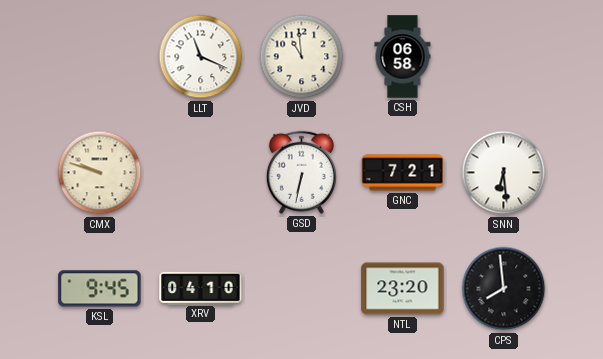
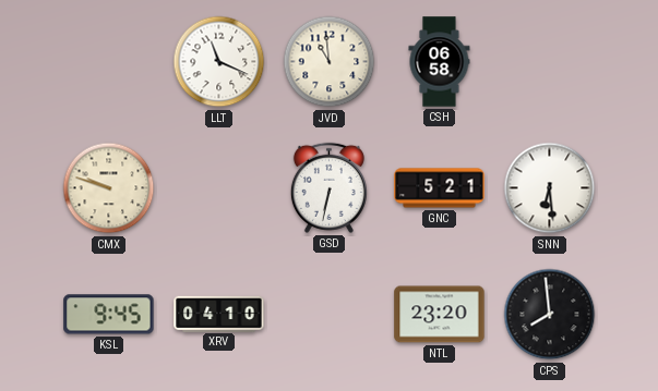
GNC: 7:21 -> 5:21
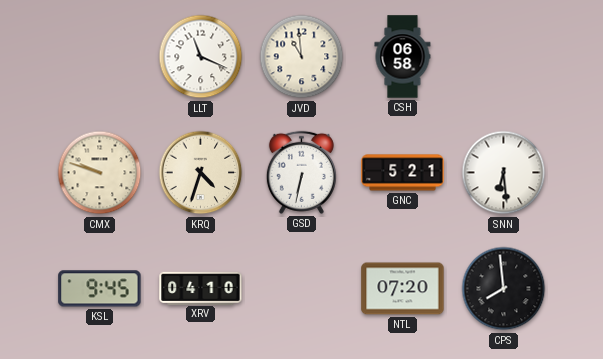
KRQ: none -> 4:33
NTL: 23:20 -> 07:20
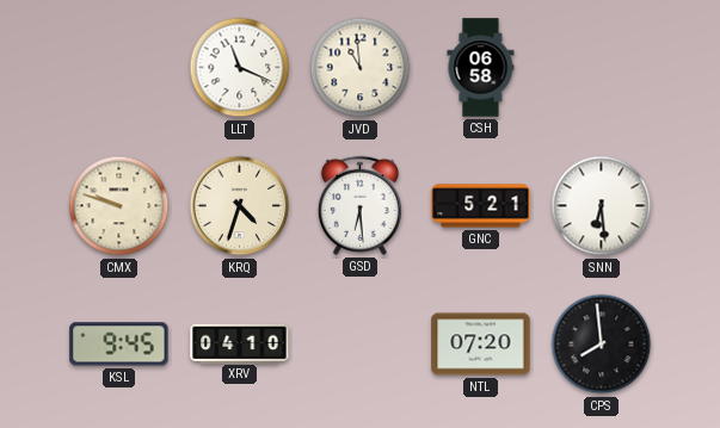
GSD: 6:32 -> 6:29
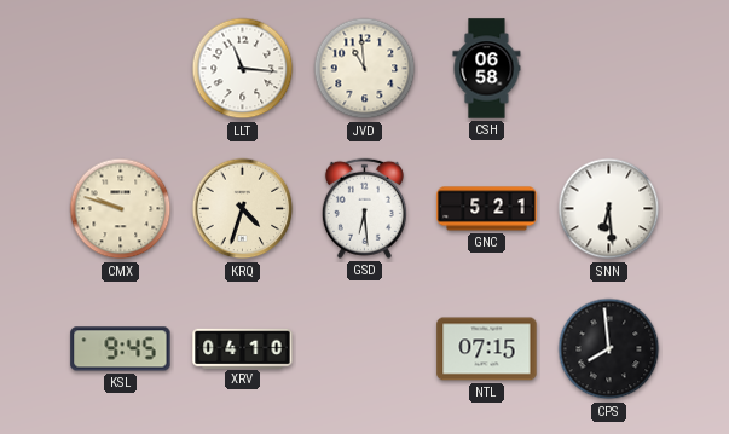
LLT: 11:19 -> 11:16
NTL: 07:20 -> 07:15
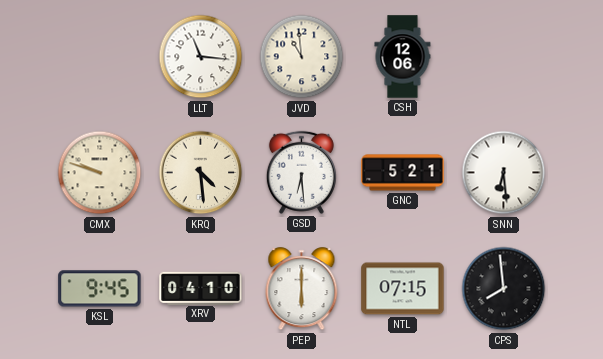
CSH: 06:58 -> 12:06
KRQ: 4:33 -> 4:29
PEP: none -> 6:00
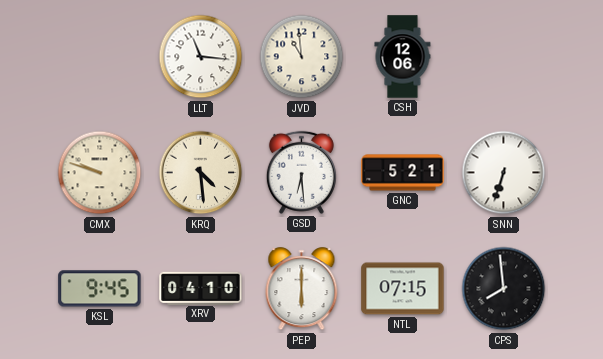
SNN: 6:29 -> 6:33
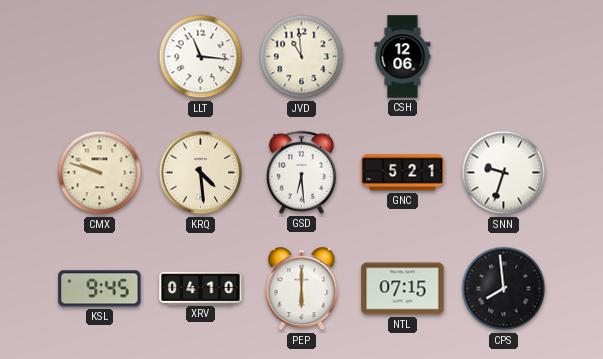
SNN: 6:33 -> 9:33
